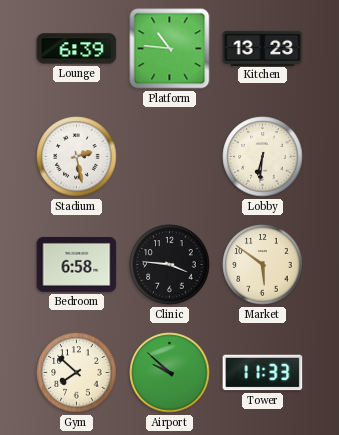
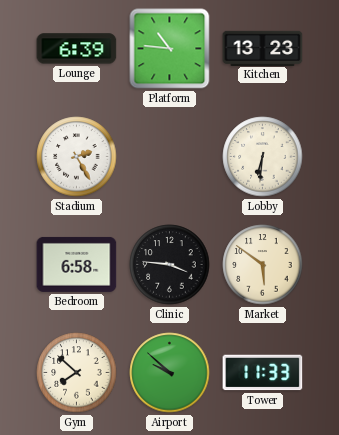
Stadium: 2:28 -> 2:25
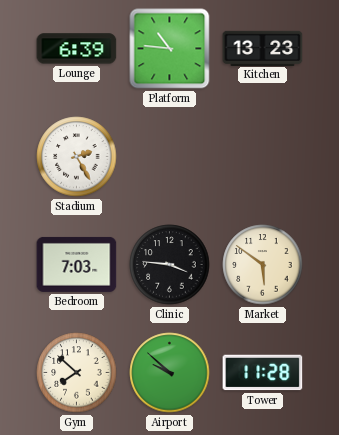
Lobby: 6:31 -> none
Bedroom: 6:58 -> 7:03
Tower: 11:33 -> 11:28
